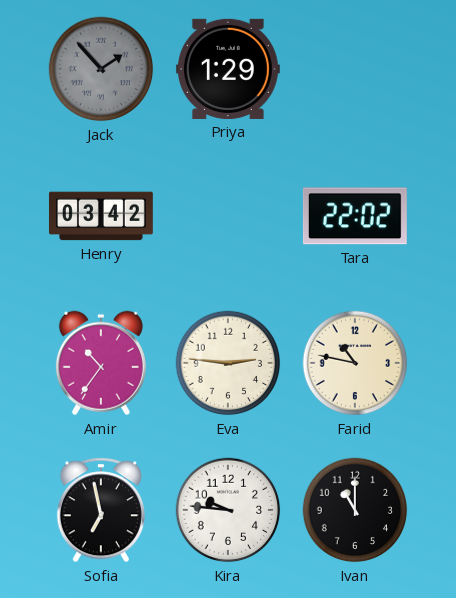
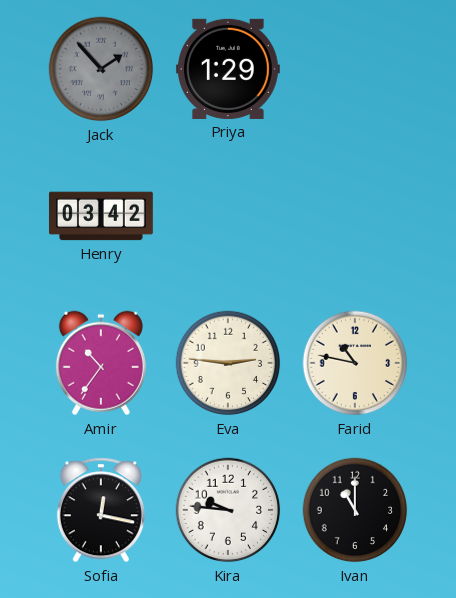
Tara: 22:02 -> none
Sofia: 6:58 -> 12:17
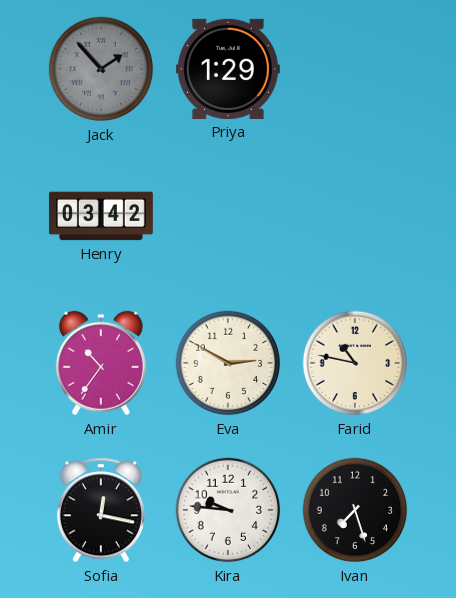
Eva: 2:46 -> 2:50
Ivan: 11:00 -> 7:27
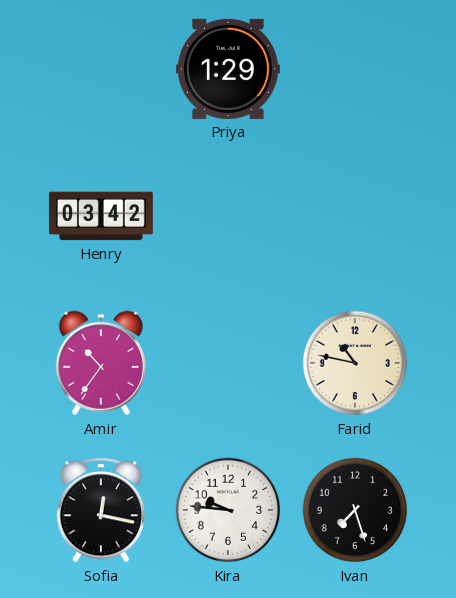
Jack: 1:53 -> none
Eva: 2:50 -> none
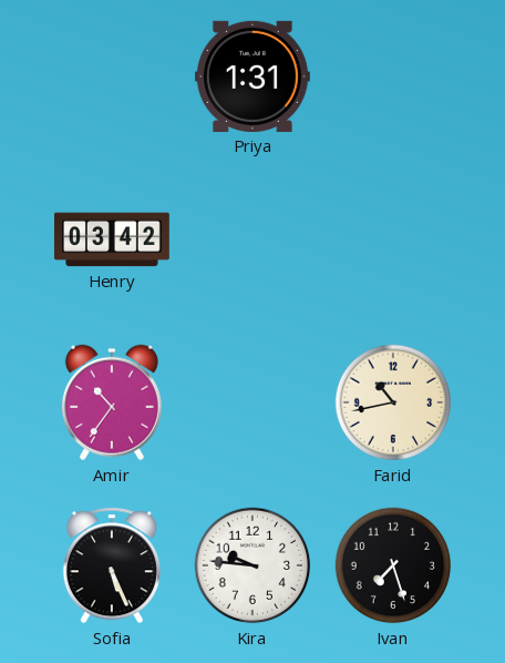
Priya: 1:29 -> 1:31
Farid: 10:47 -> 10:43
Sofia: 12:17 -> 5:26
